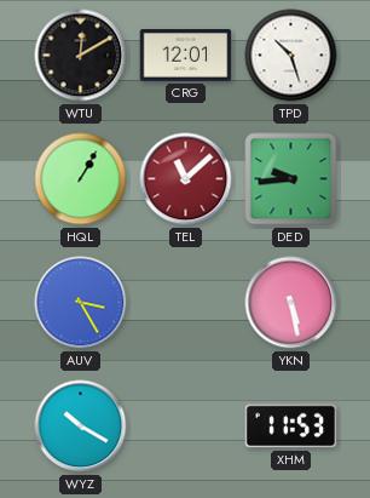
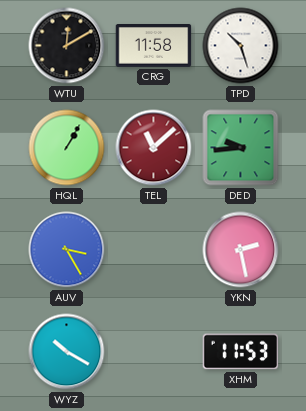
CRG: 12:01 -> 11:58
YKN: 5:28 -> 2:28
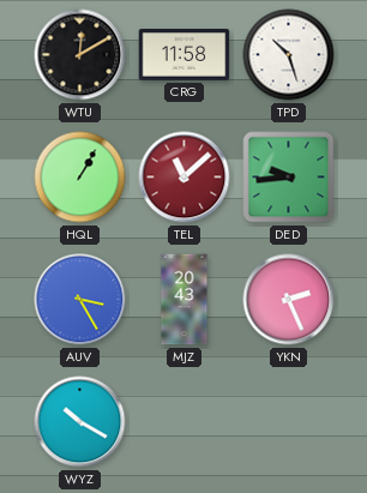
MJZ: none -> 20:43
YKN: 2:28 -> 2:26
XHM: 11:53 -> none
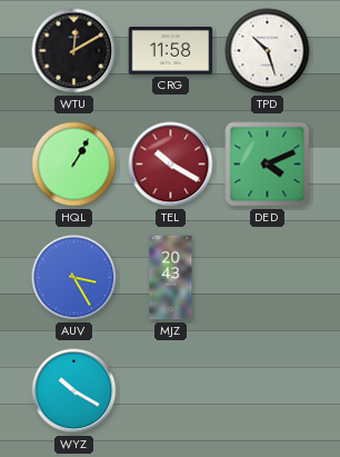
TEL: 11:08 -> 10:20
DED: 9:44 -> 4:11
YKN: 2:26 -> none
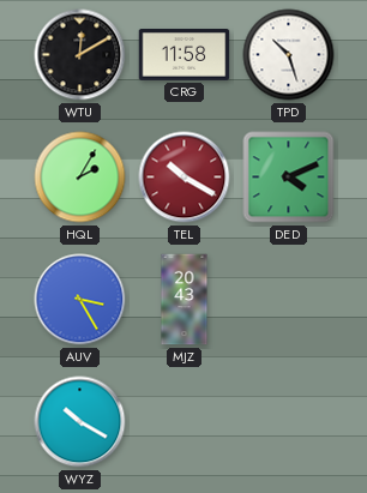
HQL: 1:05 -> 2:05
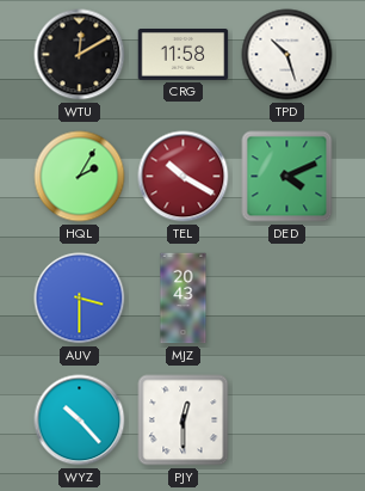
AUV: 3:25 -> 3:30
WYZ: 10:20 -> 10:23
PJY: none -> 12:30
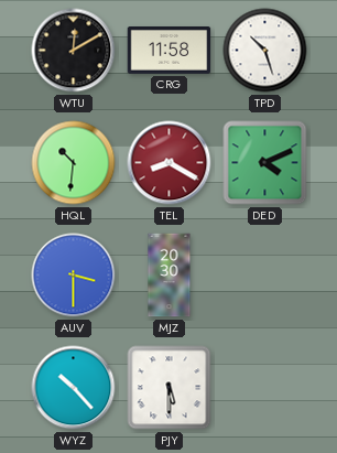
HQL: 2:05 -> 10:31
TEL: 10:20 -> 8:20
MJZ: 20:43 -> 20:30
PJY: 12:30 -> 5:30
